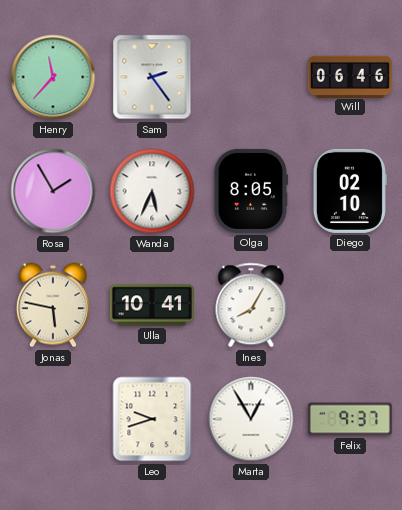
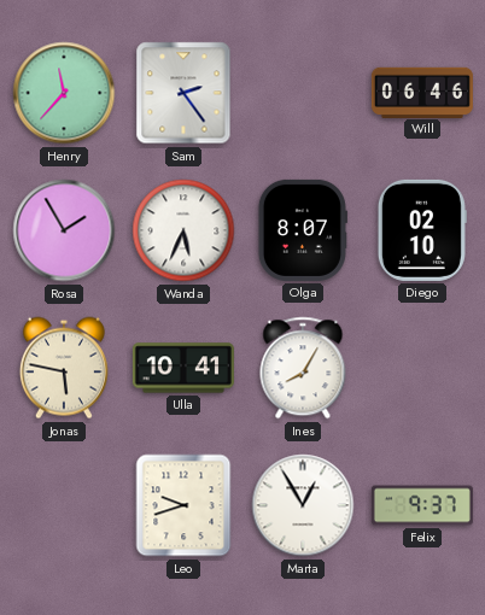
Olga: 8:05 -> 8:07
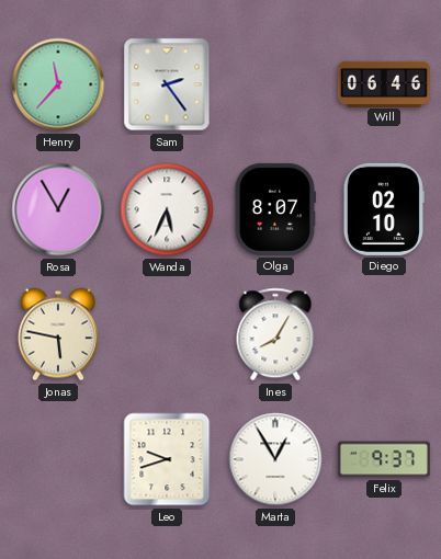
Rosa: 1:55 -> 12:55
Ulla: 10:41 -> none
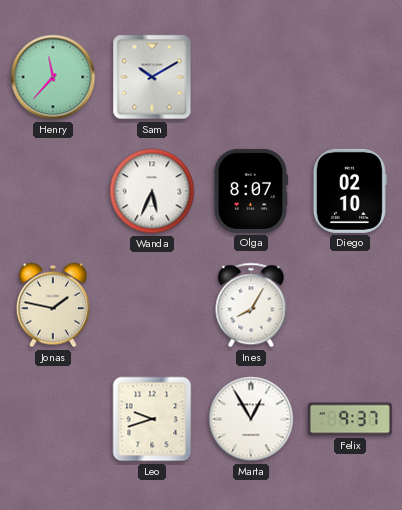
Sam: 2:24 -> 10:10
Will: 06:46 -> none
Rosa: 12:55 -> none
Jonas: 5:47 -> 1:47
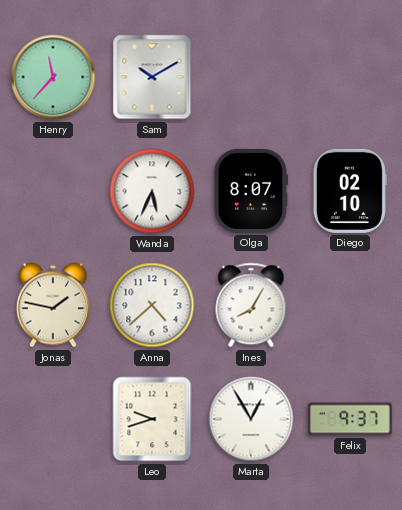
Anna: none -> 4:38
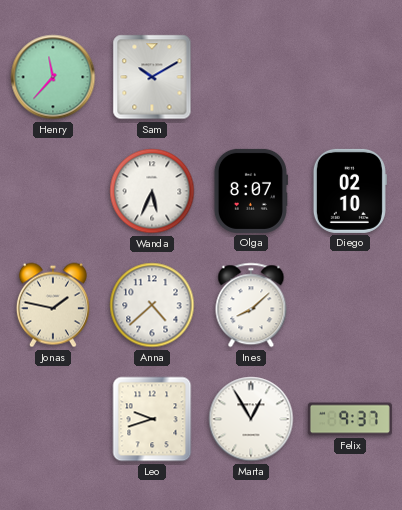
Ines: 8:05 -> 8:08
